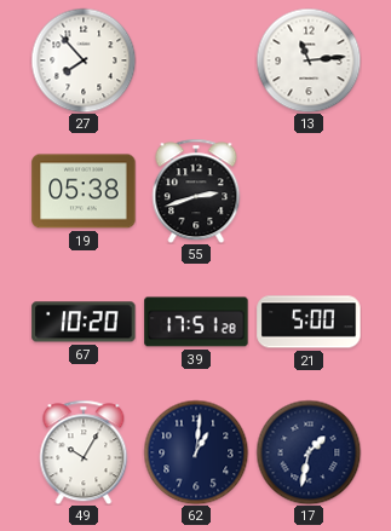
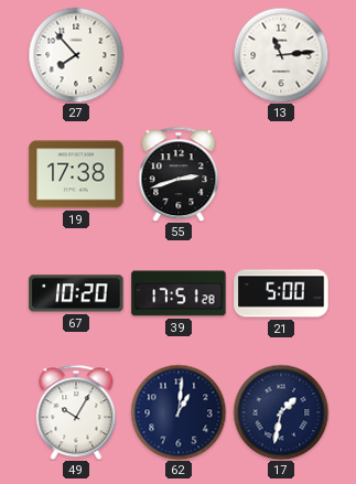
19: 05:38 -> 17:38
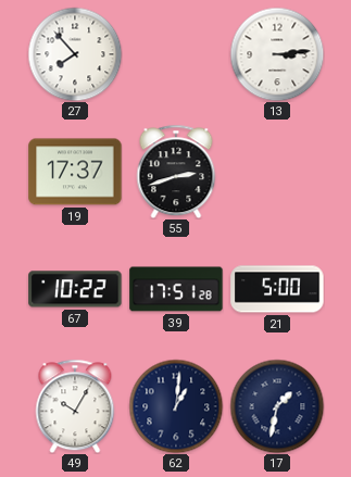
13: 11:14 -> 3:14
19: 17:38 -> 17:37
67: 10:20 -> 10:22
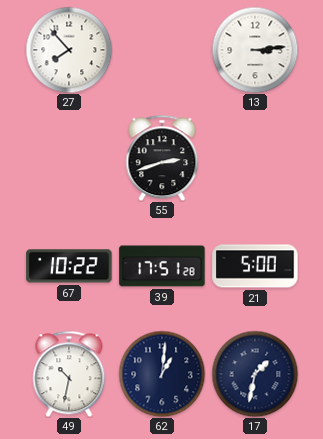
19: 17:37 -> none
49: 10:05 -> 10:32
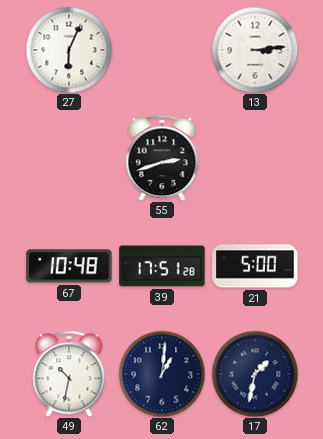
27: 7:53 -> 6:04
67: 10:22 -> 10:48
